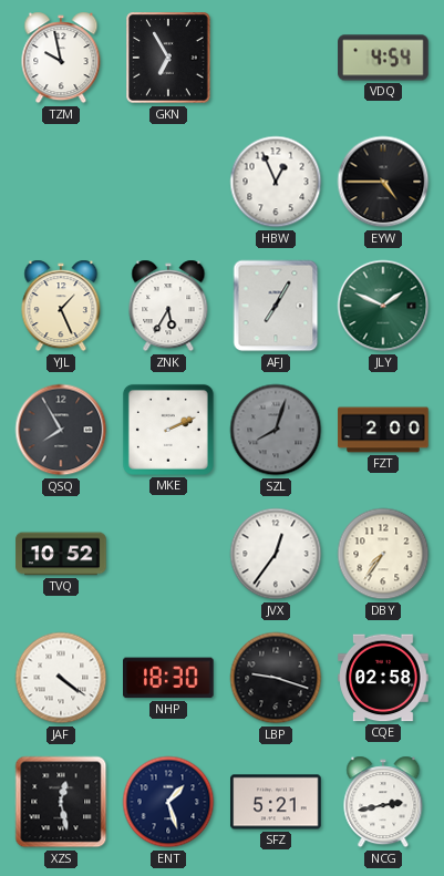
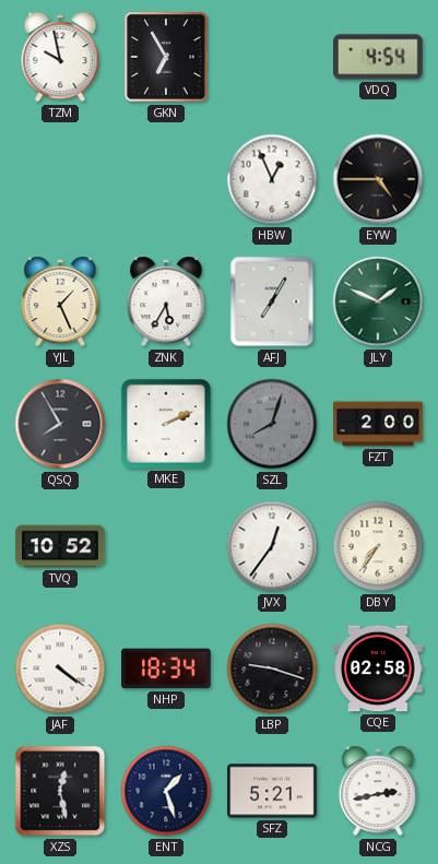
NHP: 18:30 -> 18:34
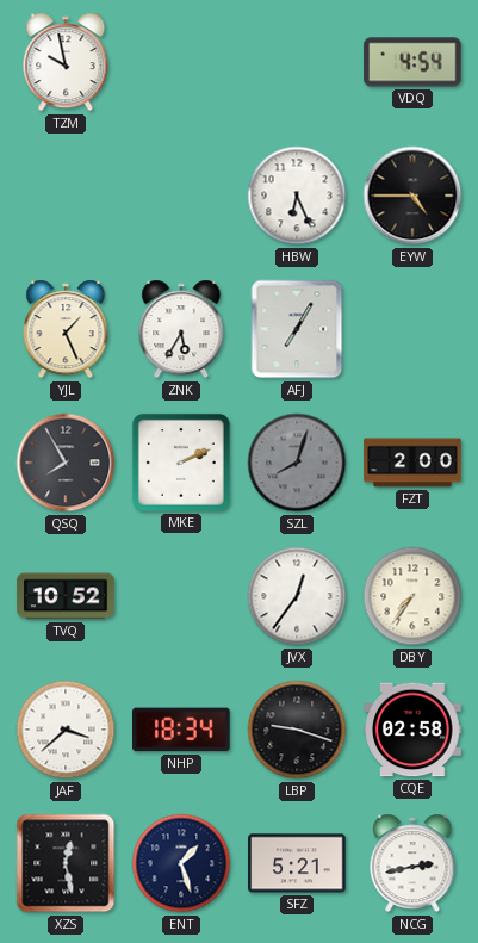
GKN: 6:55 -> none
HBW: 12:56 -> 6:26
JLY: 1:49 -> none
JAF: 4:21 -> 3:38
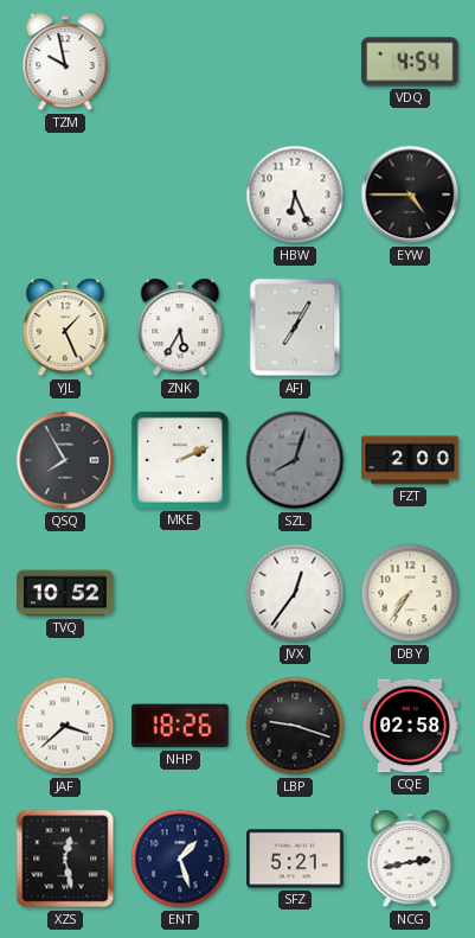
NHP: 18:34 -> 18:26
